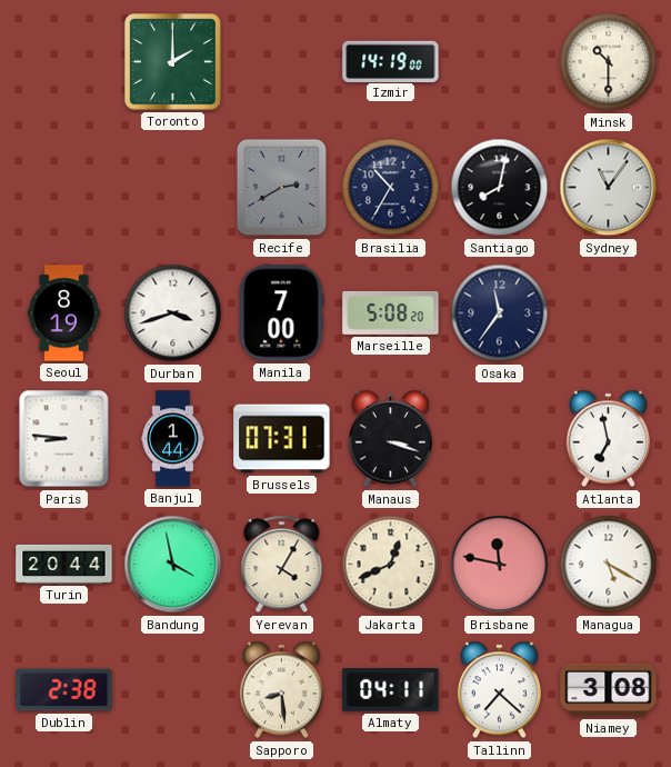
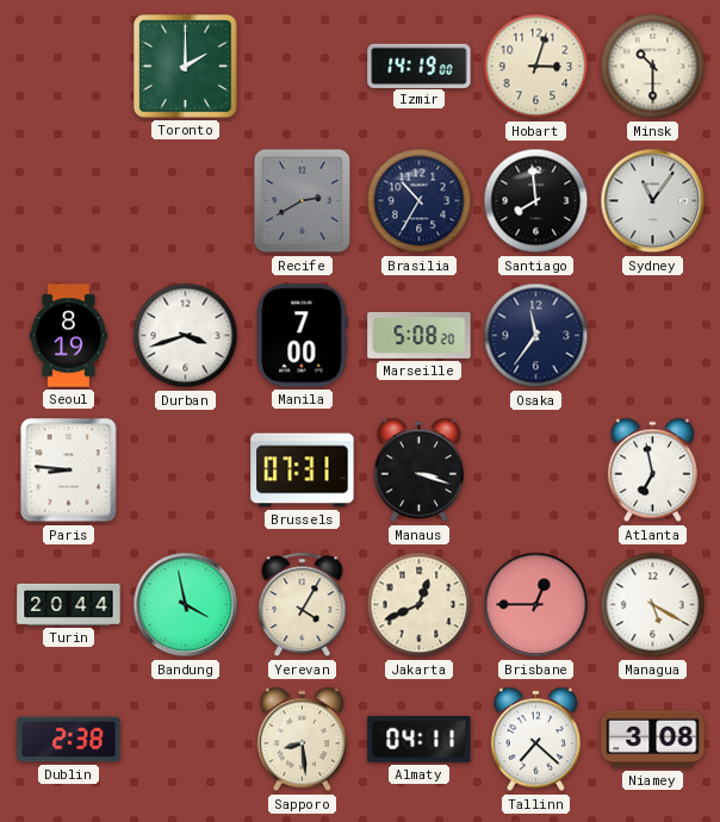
Hobart: none -> 3:03
Santiago: 8:02 -> 7:59
Banjul: 1:44 -> none
Brisbane: 11:47 -> 12:45
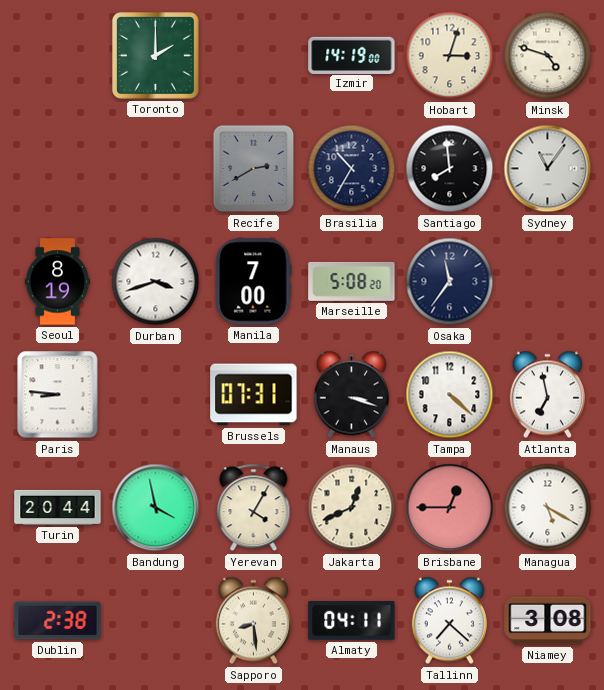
Minsk: 10:30 -> 4:48
Tampa: none -> 4:22
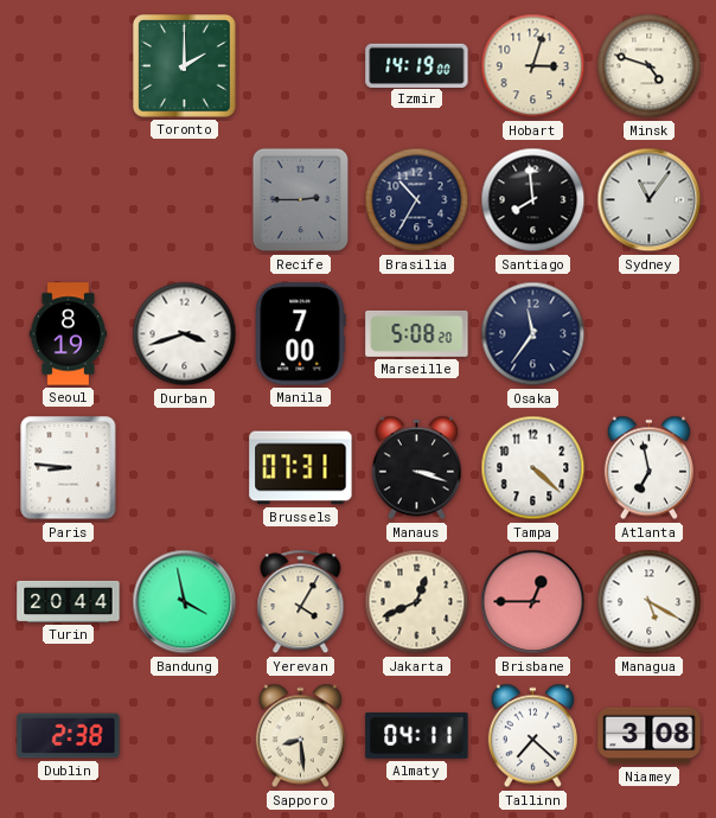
Recife: 2:40 -> 2:45
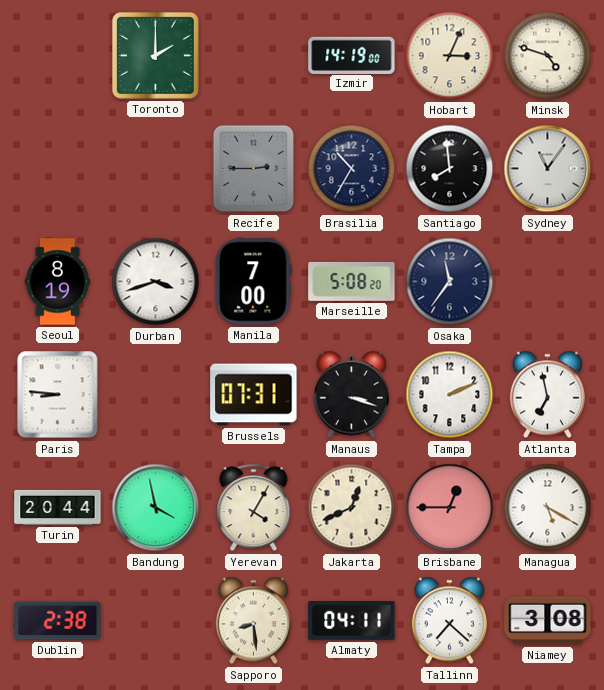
Hobart: 3:03 -> 3:04
Tampa: 4:22 -> 2:11
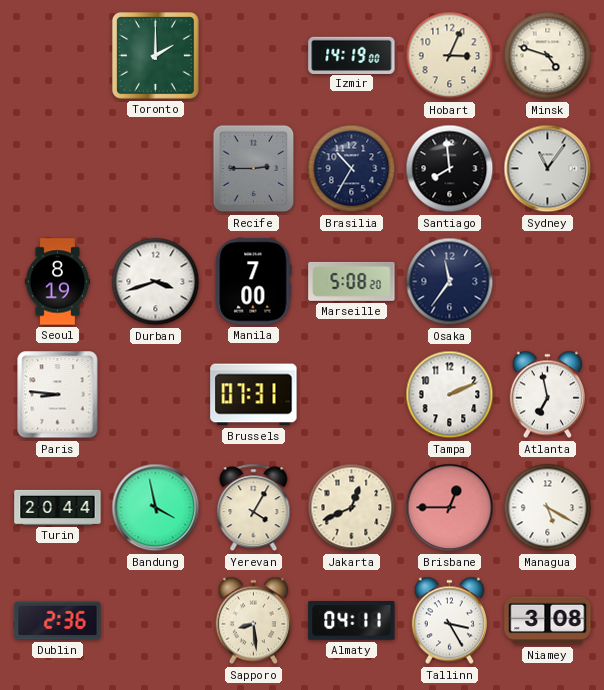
Manaus: 3:18 -> none
Dublin: 2:38 -> 2:36
Tallinn: 7:22 -> 3:25
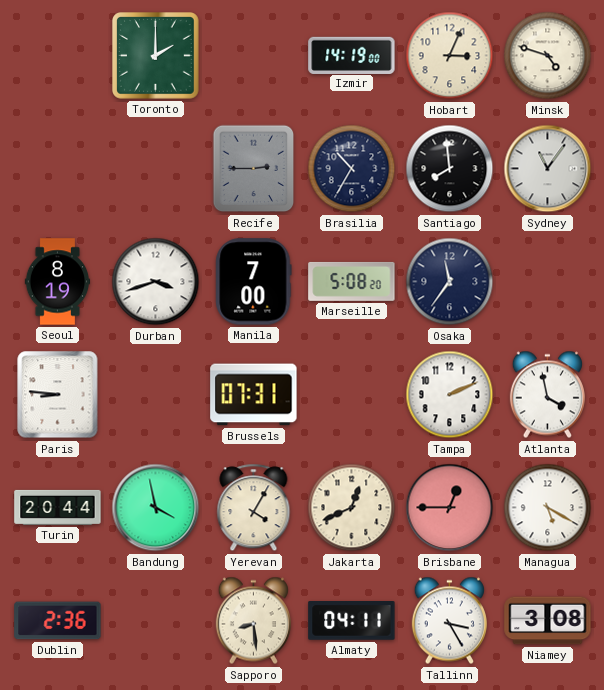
Atlanta: 6:58 -> 3:58
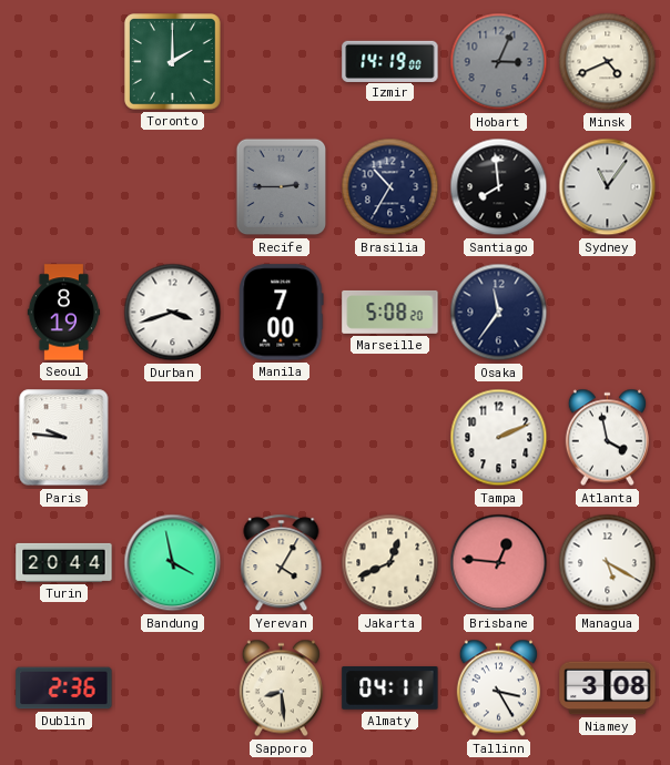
Hobart dial: cream -> grey
Minsk: 4:48 -> 4:41
Paris: 8:46 -> 9:46
Brussels: 07:31 -> none
Brisbane: 12:45 -> 12:46
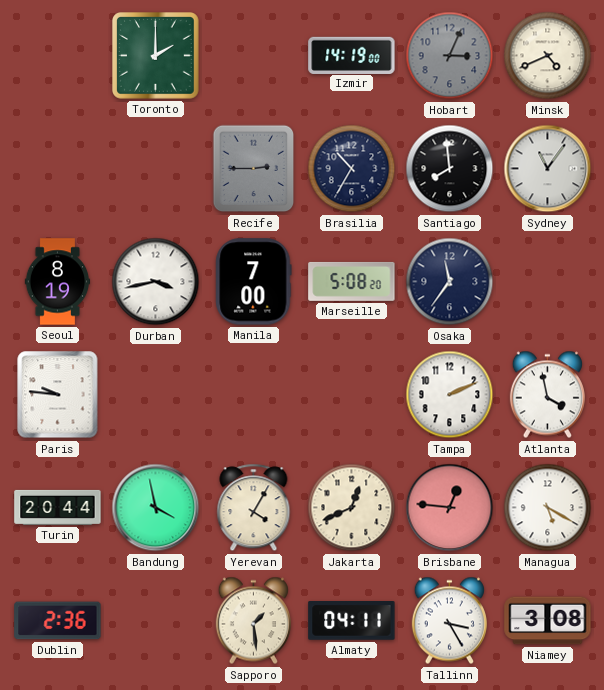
Durban: 3:42 -> 3:43
Sapporo: 8:29 -> 1:29
